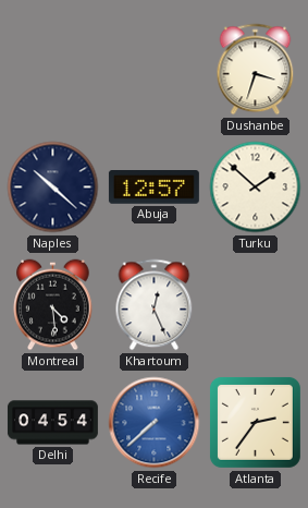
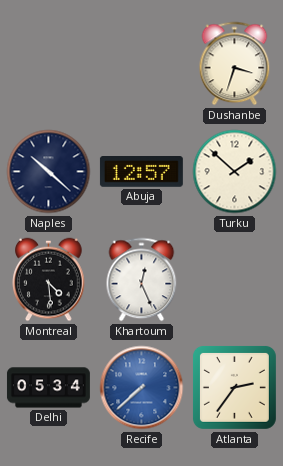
Delhi: 04:54 -> 05:34
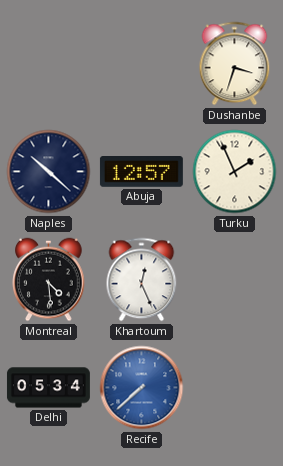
Turku: 1:52 -> 1:56
Atlanta: 2:36 -> none
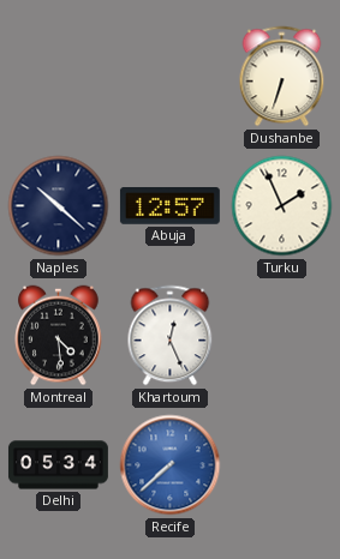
Dushanbe: 3:33 -> 6:33
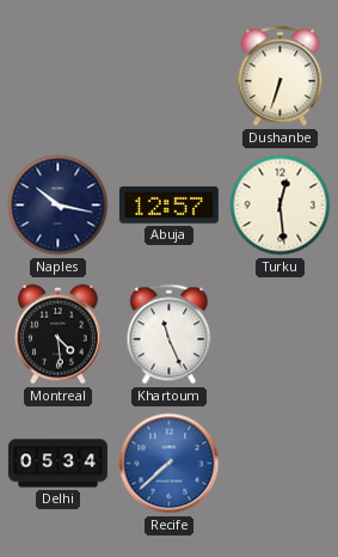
Naples: 10:22 -> 10:17
Turku: 1:56 -> 12:29
Khartoum: 12:26 -> 11:26
